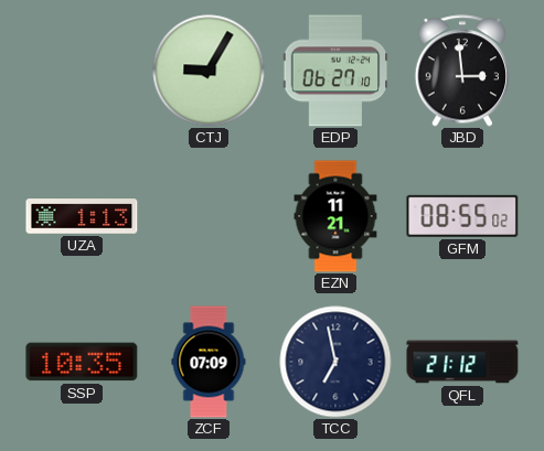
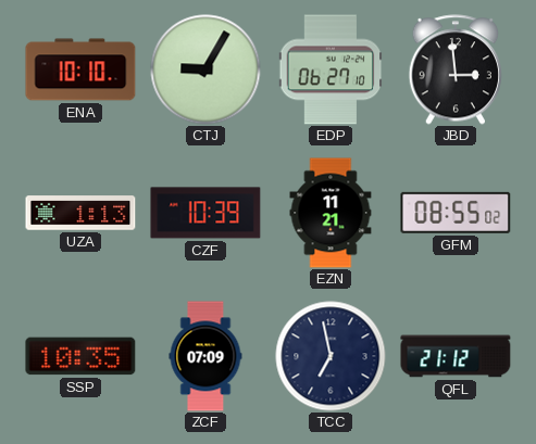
ENA: none -> 10:10
CZF: none -> 10:39
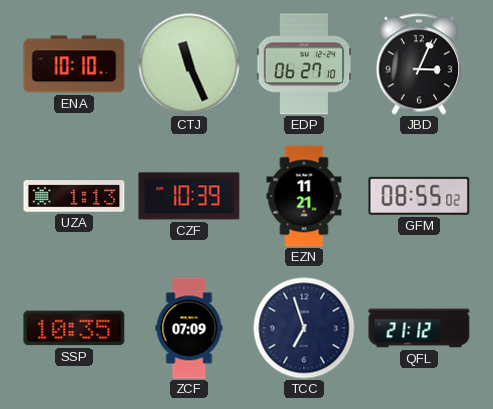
CTJ: 9:05 -> 11:26
JBD: 2:59 -> 3:04
TCC: 6:58 -> 6:57
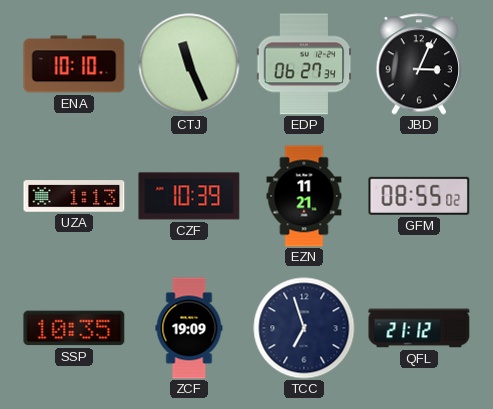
EDP: 06:27:10 -> 06:27:34
ZCF: 07:09 -> 19:09
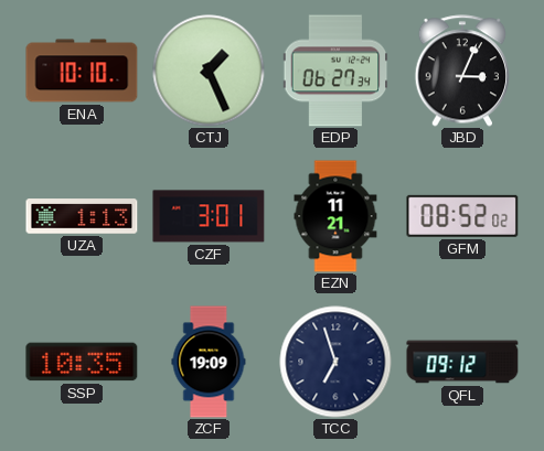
CTJ: 11:26 -> 1:26
CZF: 10:39 -> 3:01
GFM: 08:55 -> 08:52
QFL: 21:12 -> 09:12
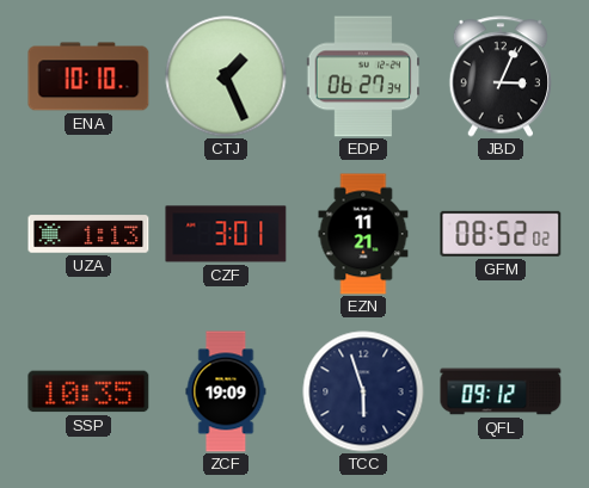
TCC: 6:57 -> 5:57
